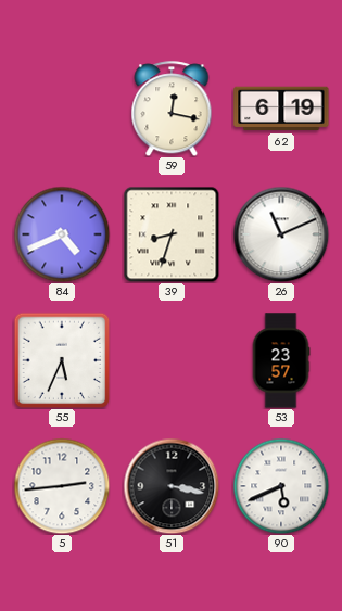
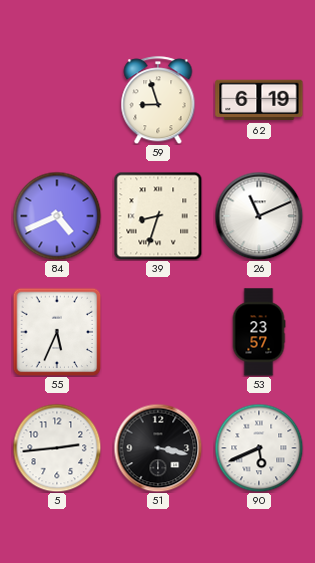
59: 12:17 -> 8:57
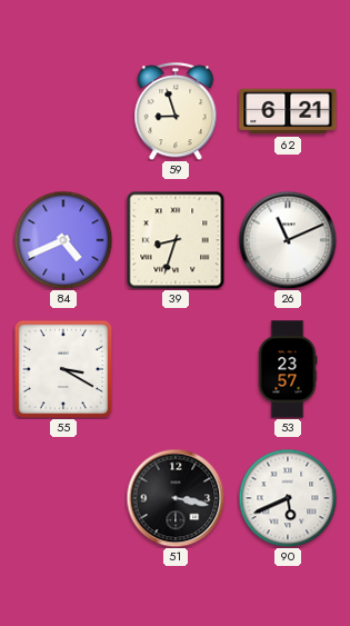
62: 6:19 -> 6:21
55: 5:34 -> 3:20
5: 2:44 -> none
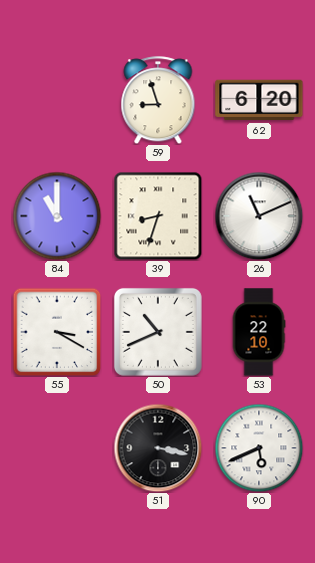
62: 6:21 -> 6:20
84: 4:41 -> 11:00
50: none -> 10:41
53: 23:57 -> 22:10
